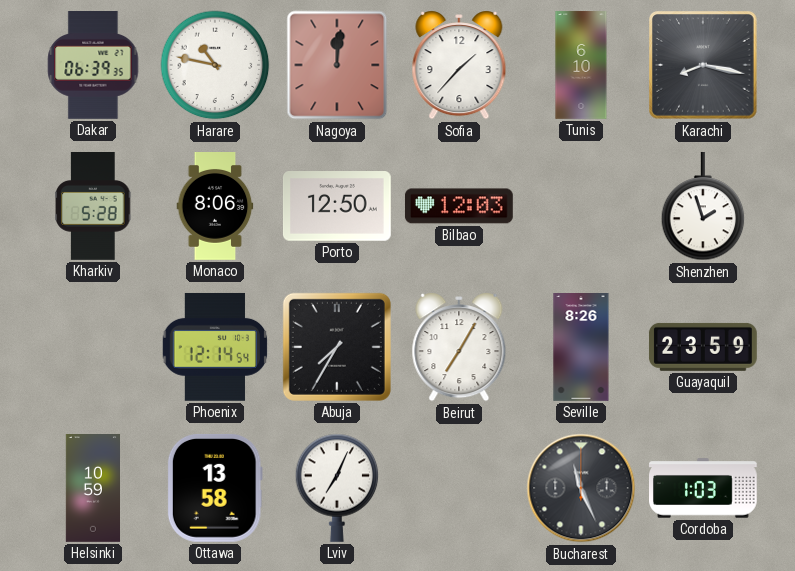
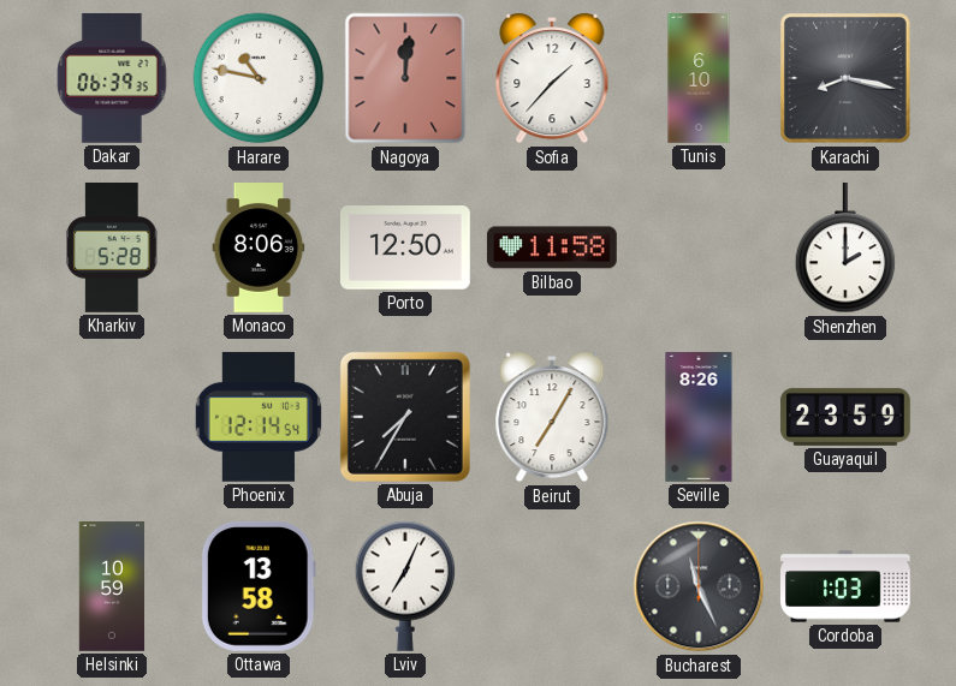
Bilbao: 12:03 -> 11:58
Shenzhen: 1:57 -> 2:00
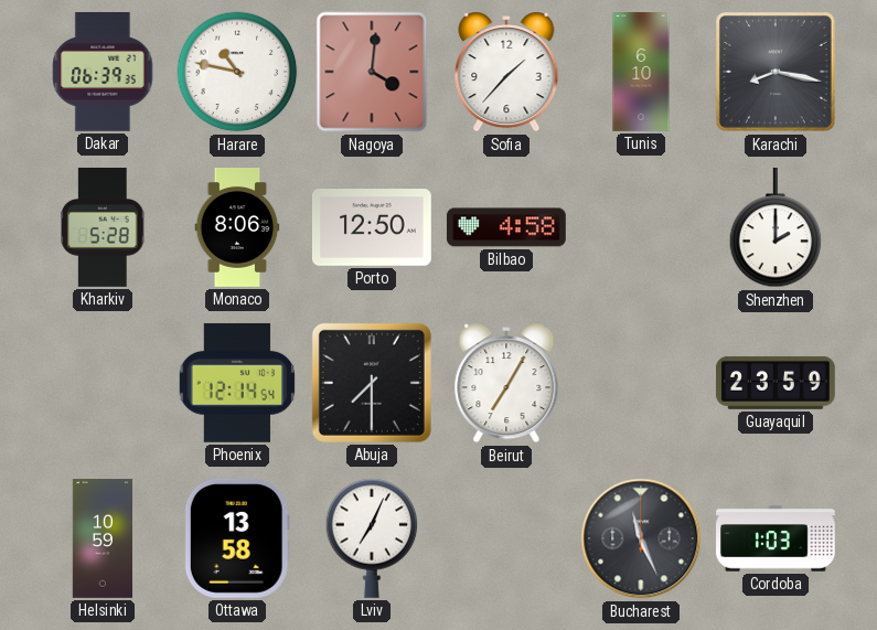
Nagoya: 12:01 -> 4:01
Bilbao: 11:58 -> 4:58
Abuja: 7:35 -> 7:30
Seville: 8:26 -> none
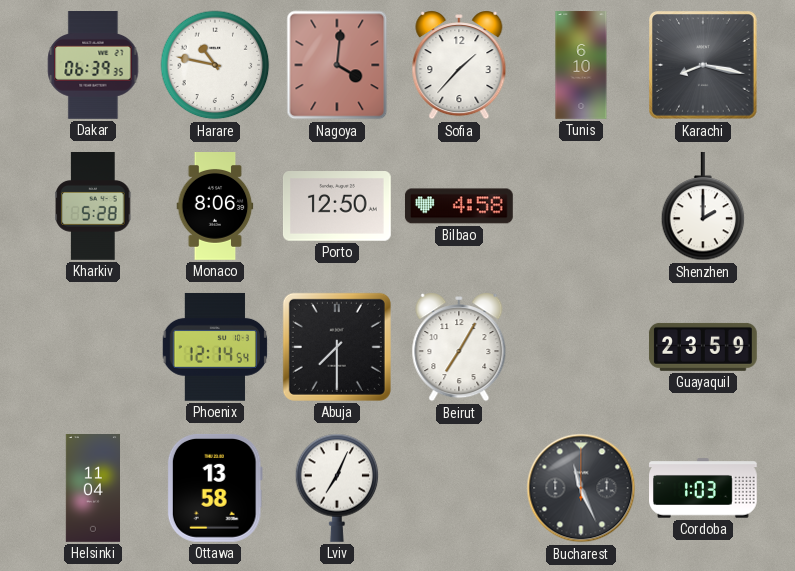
Helsinki: 10:59 -> 11:04
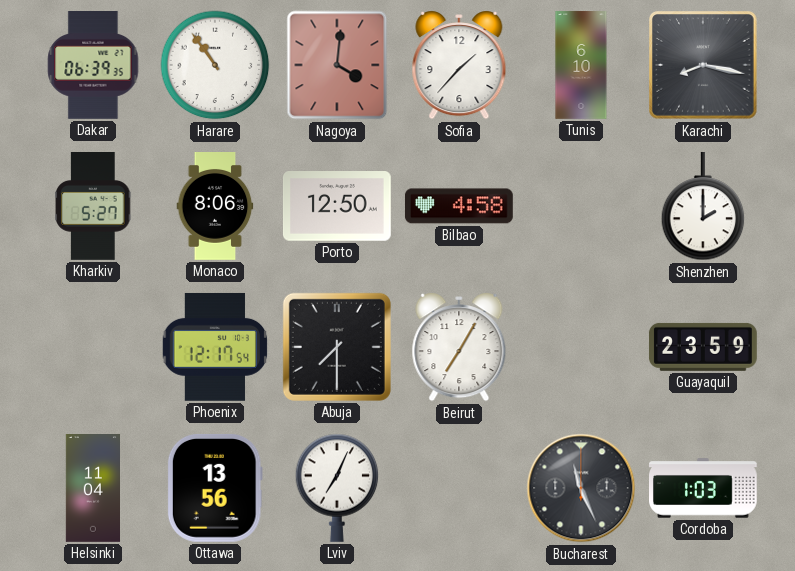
Harare: 10:47 -> 10:54
Kharkiv: 5:28 -> 5:27
Phoenix: 12:14 -> 12:17
Ottawa: 13:58 -> 13:56
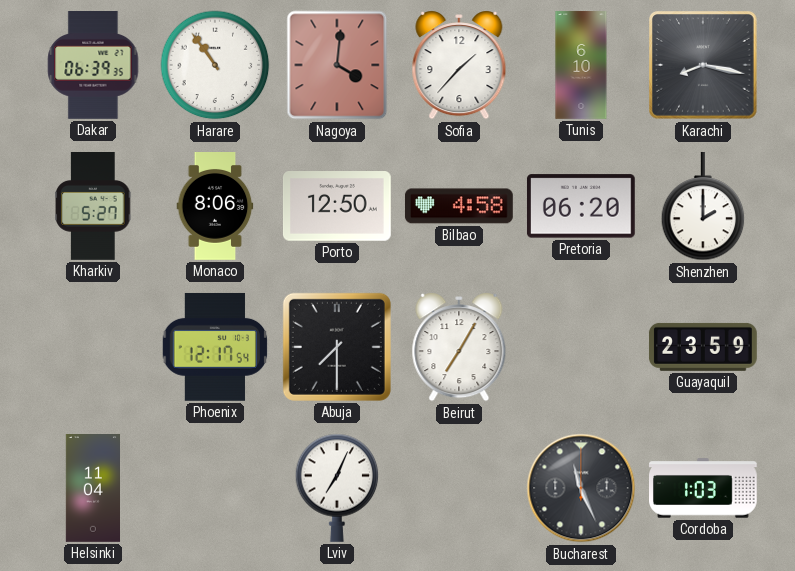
Pretoria: none -> 06:20
Ottawa: 13:56 -> none
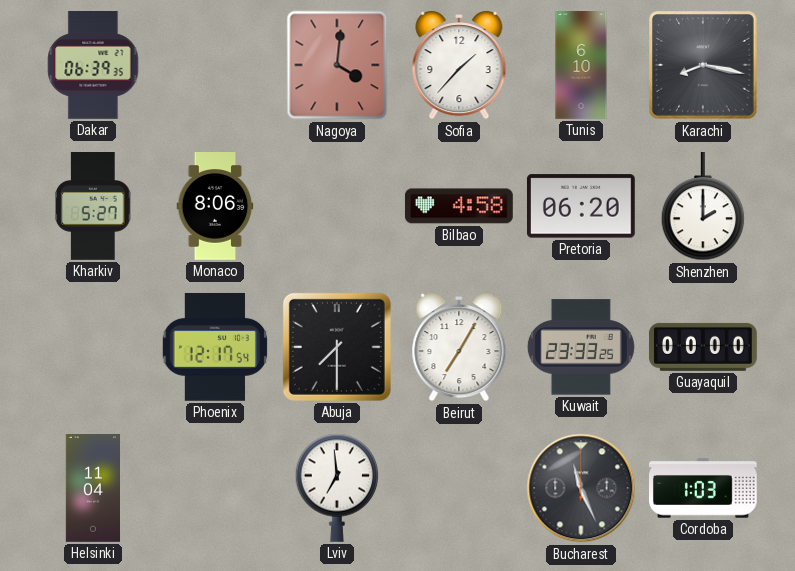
Harare: 10:54 -> none
Porto: 12:50 -> none
Kuwait: none -> 23:33
Guayaquil: 23:59 -> 00:00
Lviv: 7:04 -> 6:59
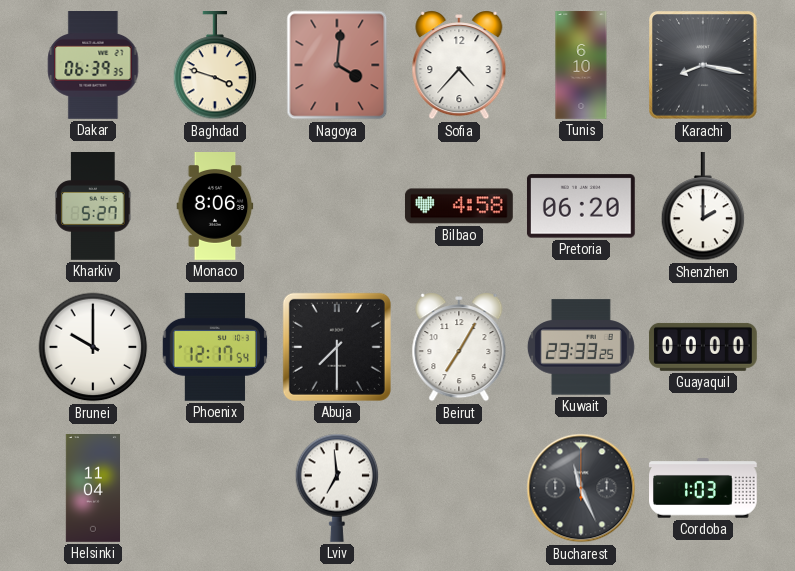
Baghdad: none -> 3:48
Sofia: 1:37 -> 4:37
Brunei: none -> 10:00
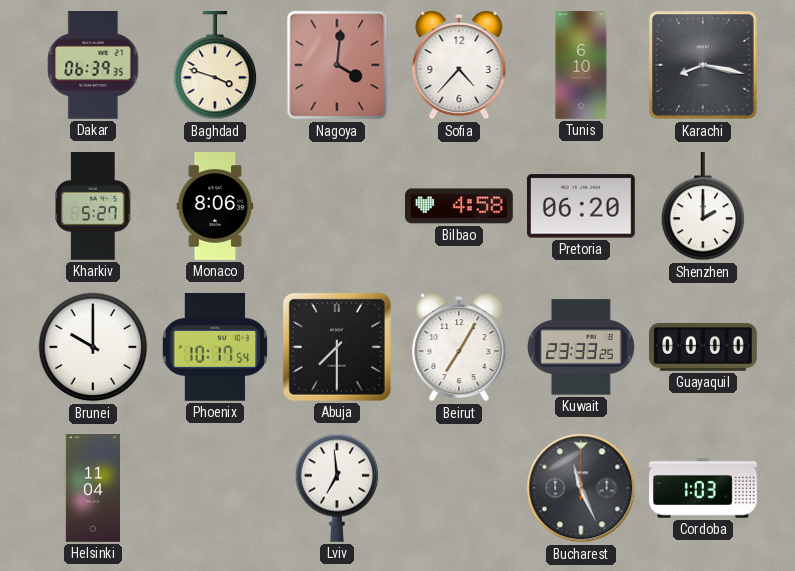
Phoenix: 12:17 -> 10:17
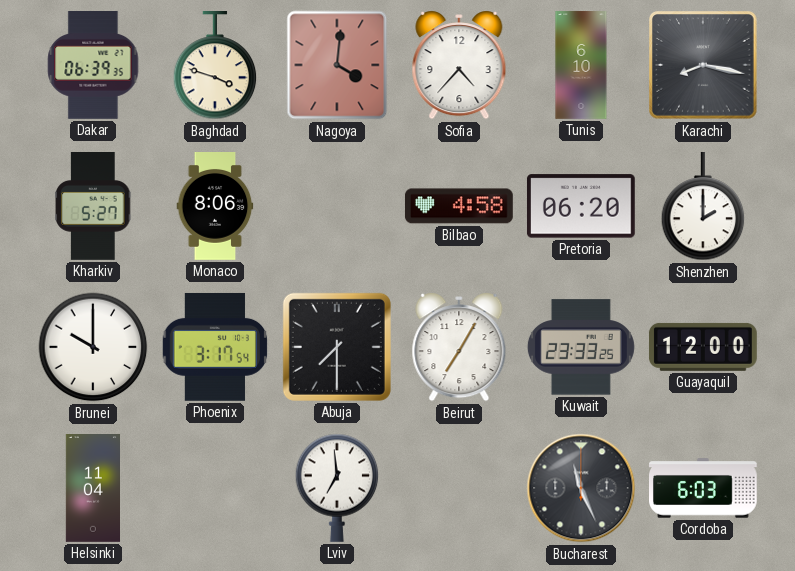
Phoenix: 10:17 -> 3:17
Guayaquil: 00:00 -> 12:00
Cordoba: 1:03 -> 6:03
